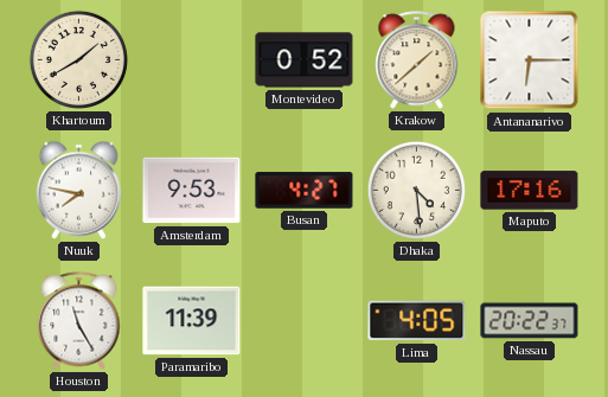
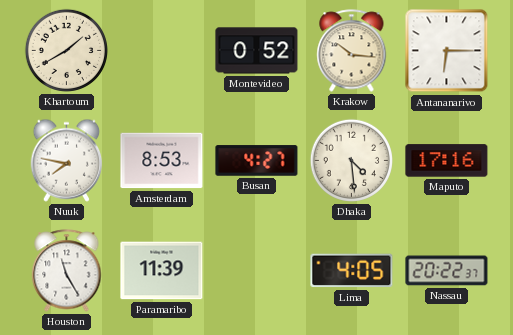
Krakow: 1:38 -> 10:16
Amsterdam: 9:53 -> 8:53
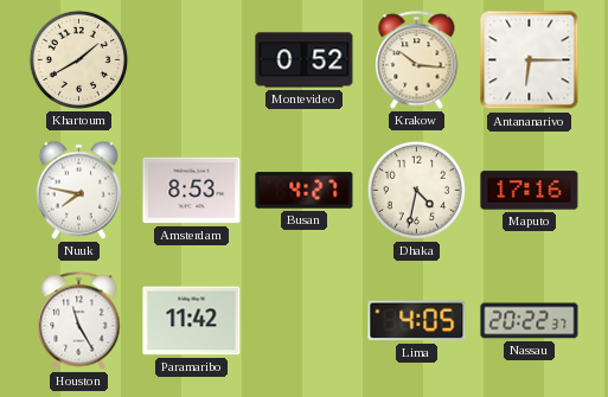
Dhaka: 4:29 -> 4:32
Paramaribo: 11:39 -> 11:42
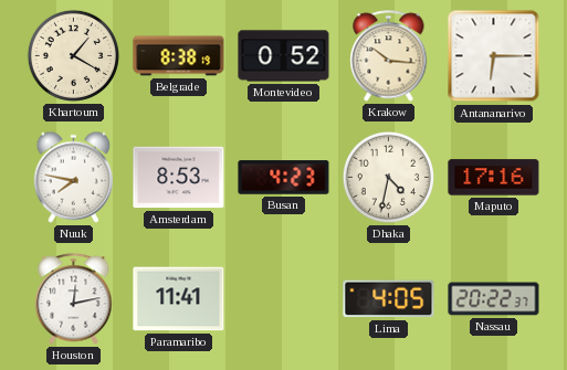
Khartoum: 1:40 -> 1:20
Belgrade: none -> 8:38
Busan: 4:27 -> 4:23
Houston: 11:25 -> 12:13
Paramaribo: 11:42 -> 11:41
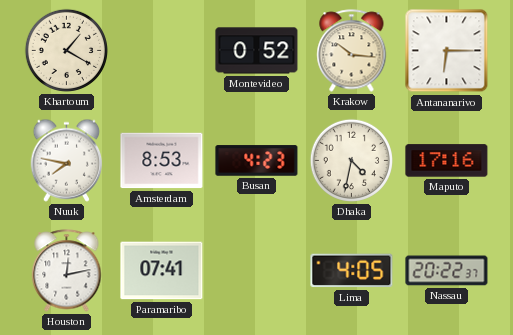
Belgrade: 8:38 -> none
Paramaribo: 11:41 -> 07:41
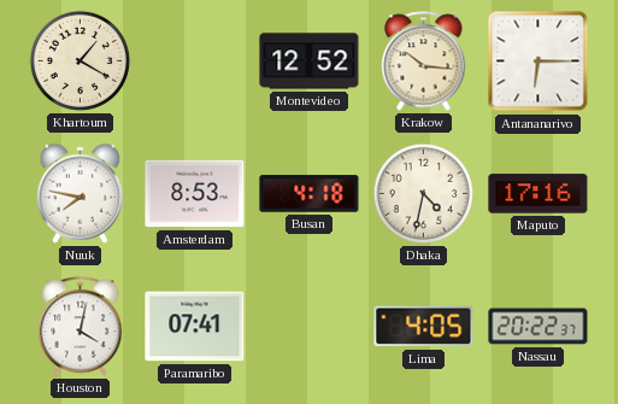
Montevideo: 0:52 -> 12:52
Busan: 4:23 -> 4:18
Houston: 12:13 -> 4:02
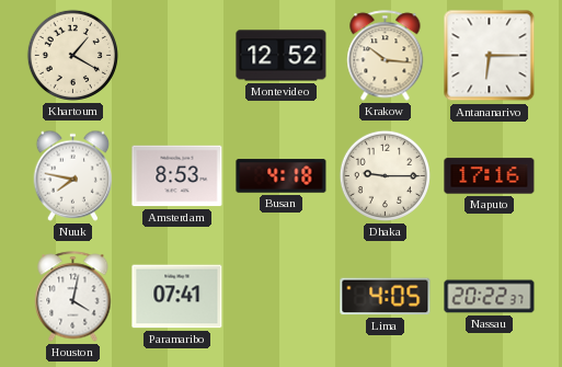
Dhaka: 4:32 -> 9:15
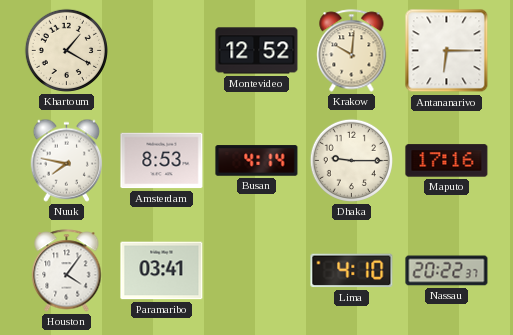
Krakow: 10:16 -> 10:01
Busan: 4:18 -> 4:14
Houston: 4:02 -> 4:06
Paramaribo: 07:41 -> 03:41
Lima: 4:05 -> 4:10
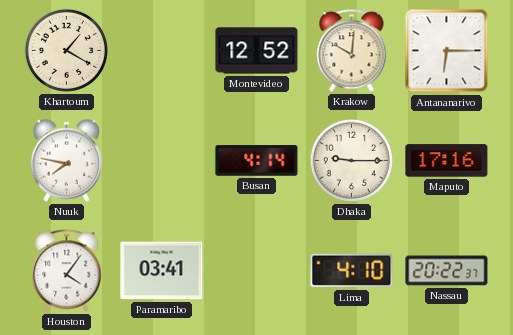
Amsterdam: 8:53 -> none
